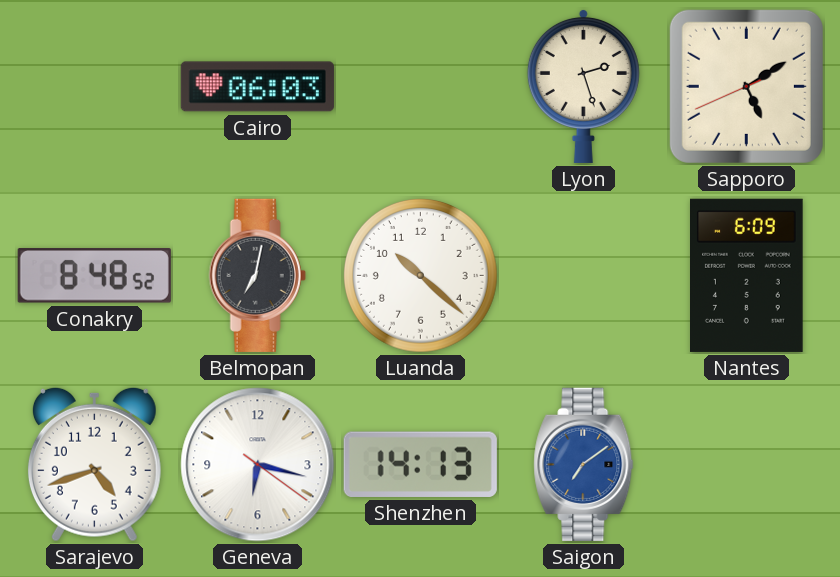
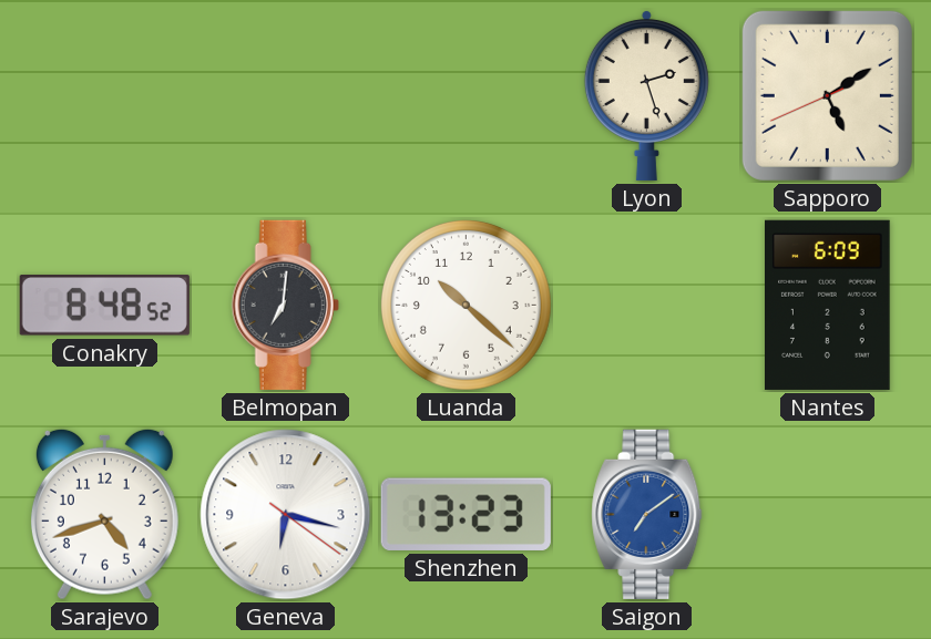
Cairo: 06:03 -> none
Belmopan: 7:02 -> 7:01
Shenzhen: 14:13 -> 13:23
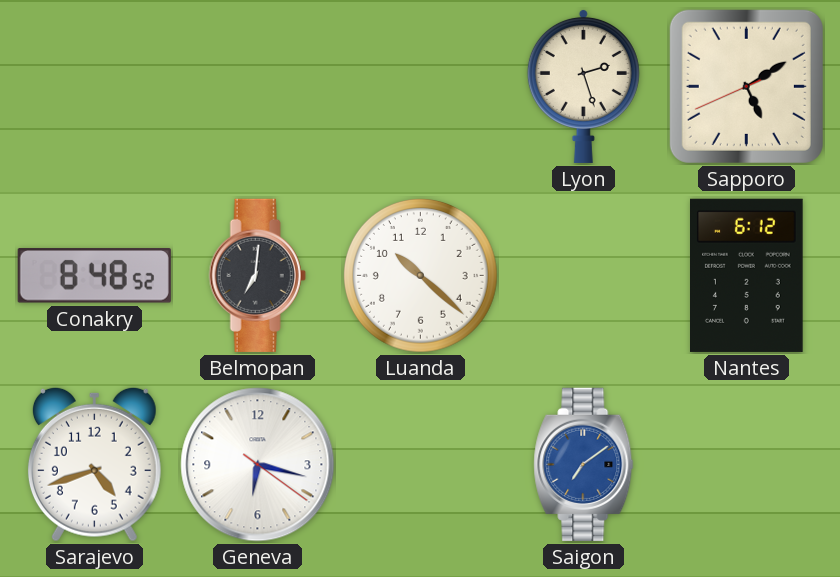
Nantes: 6:09 -> 6:12
Shenzhen: 13:23 -> none
